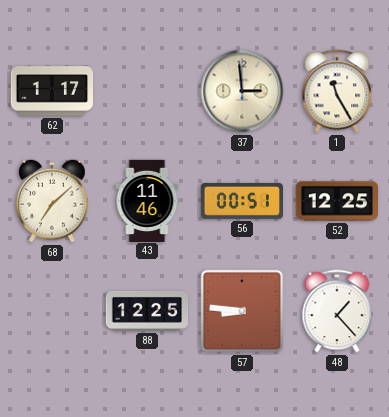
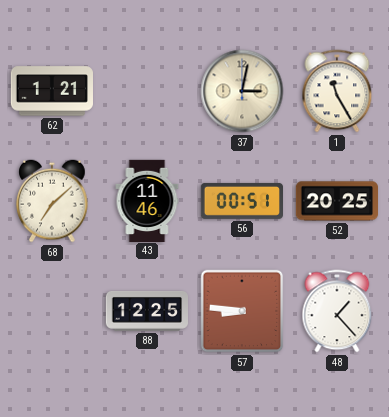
62: 1:17 -> 1:21
37: 2:59 -> 3:02
52: 12:25 -> 20:25
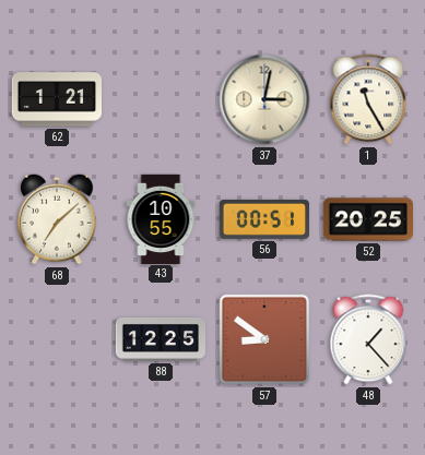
43: 11:46 -> 10:55
57: 8:46 -> 8:51
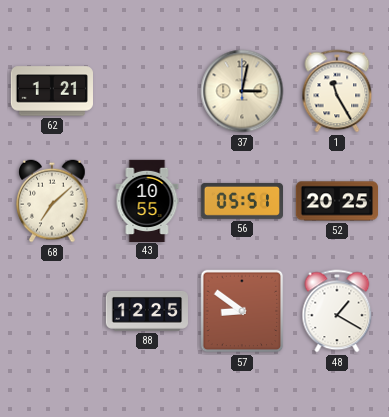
56: 00:51 -> 05:51
48: 1:23 -> 1:20
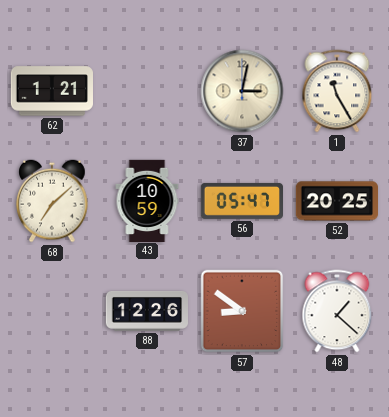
43: 10:55 -> 10:59
56: 05:51 -> 05:47
88: 12:25 -> 12:26
48: 1:20 -> 1:22
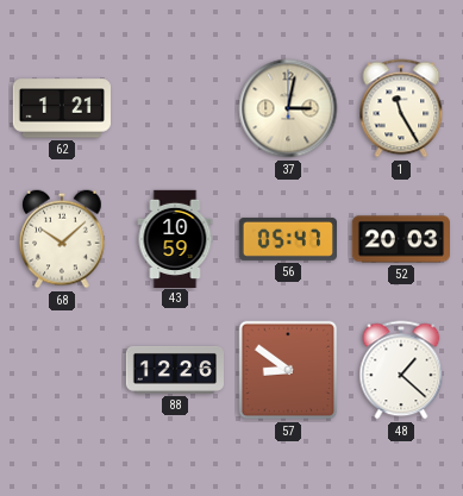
68: 7:08 -> 10:08
52: 20:25 -> 20:03
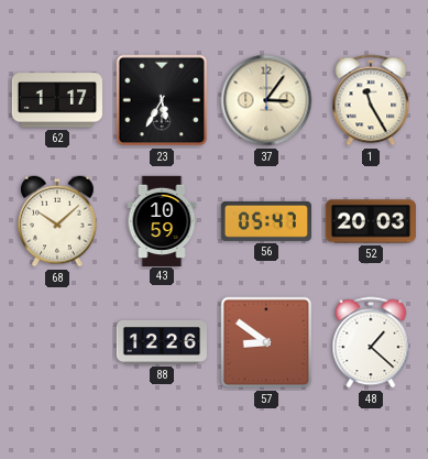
62: 1:21 -> 1:17
23: none -> 5:35
37: 3:02 -> 3:06
